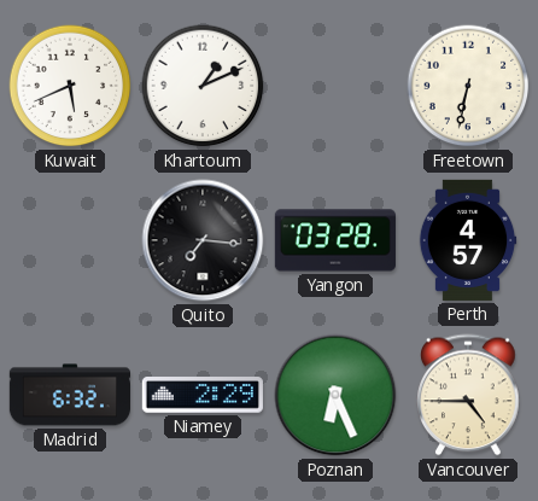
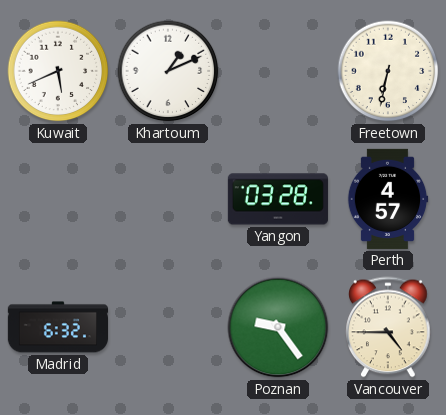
Quito: 7:16 -> none
Niamey: 2:29 -> none
Poznan: 6:26 -> 9:24
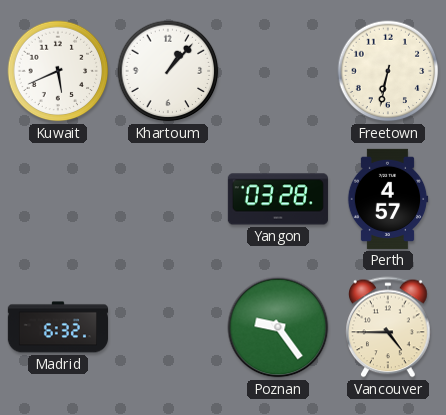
Khartoum: 1:11 -> 1:07
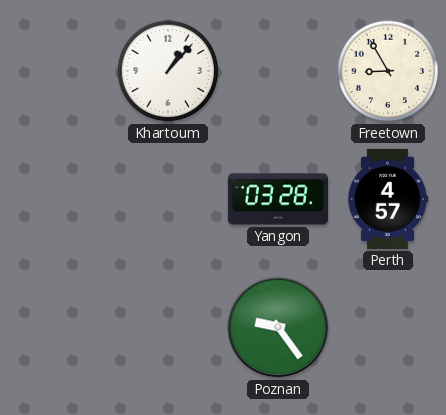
Kuwait: 5:41 -> none
Freetown: 6:32 -> 8:55
Madrid: 6:32 -> none
Vancouver: 4:45 -> none
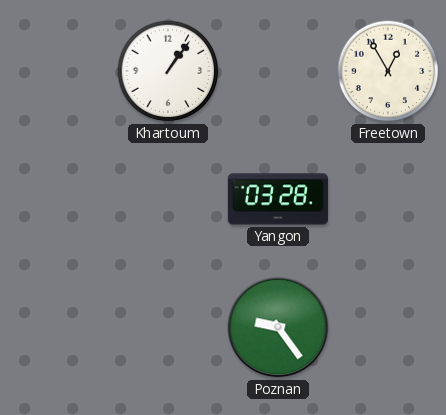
Khartoum: 1:07 -> 1:06
Freetown: 8:55 -> 12:55
Perth: 4:57 -> none
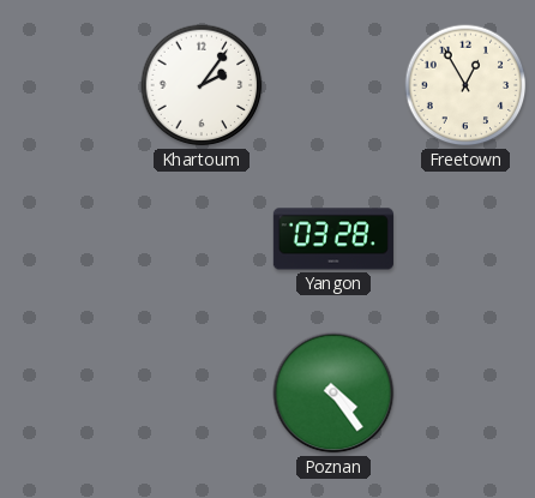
Khartoum: 1:06 -> 2:06
Poznan: 9:24 -> 4:24
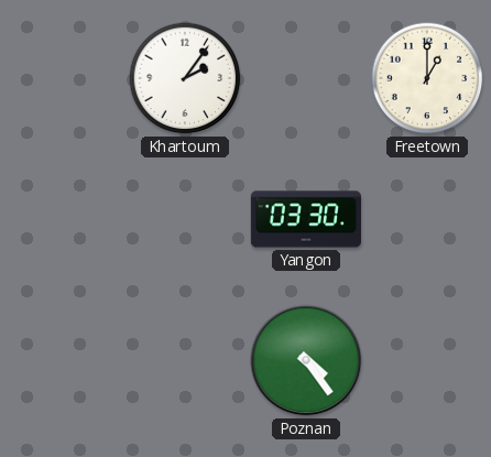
Freetown: 12:55 -> 1:00
Yangon: 03:28 -> 03:30
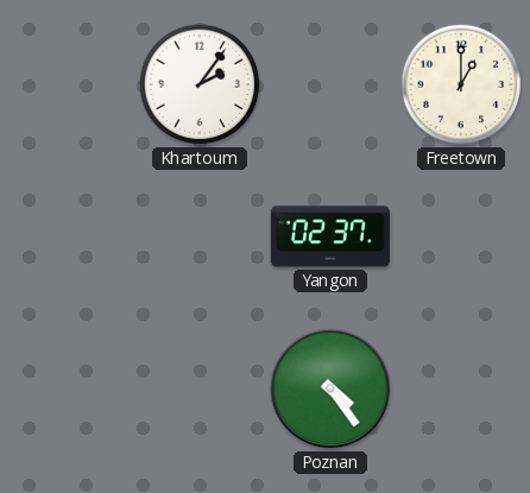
Yangon: 03:30 -> 02:37
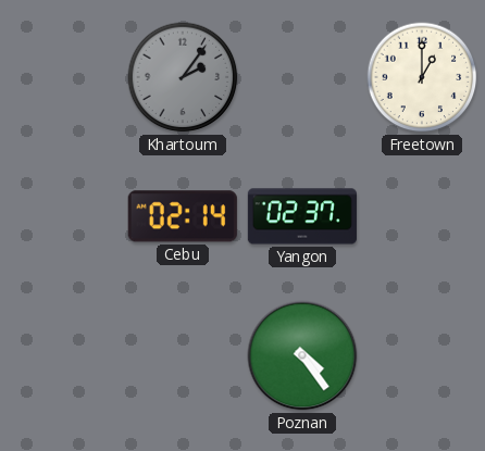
Khartoum dial: white -> grey
Cebu: none -> 02:14
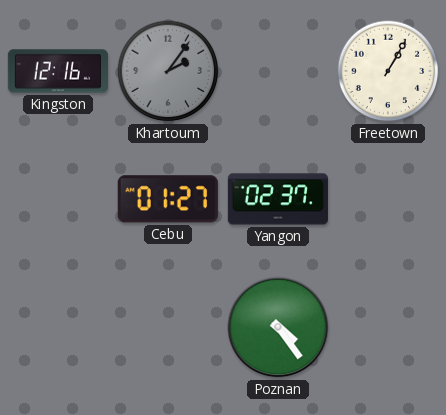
Kingston: none -> 12:16
Freetown: 1:00 -> 1:05
Cebu: 02:14 -> 01:27
